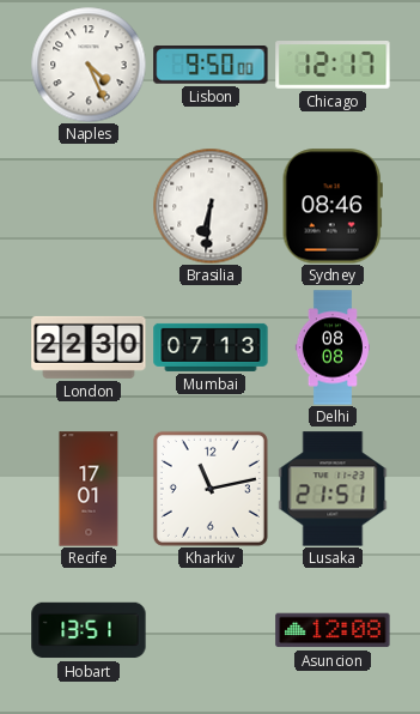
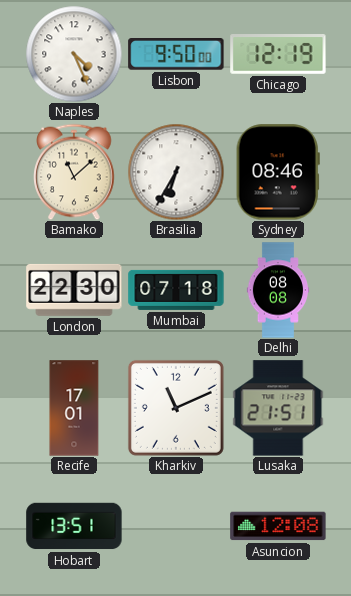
Chicago: 12:17 -> 12:19
Bamako: none -> 11:08
Brasilia: 6:31 -> 6:35
Mumbai: 07:13 -> 07:18
Kharkiv: 11:13 -> 11:11
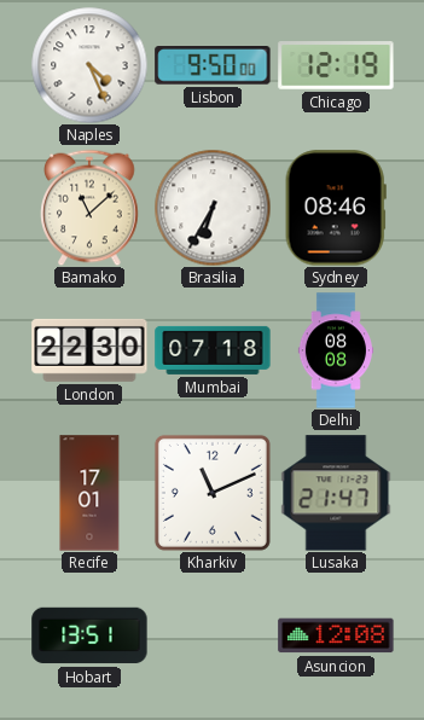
Lusaka: 21:51 -> 21:47
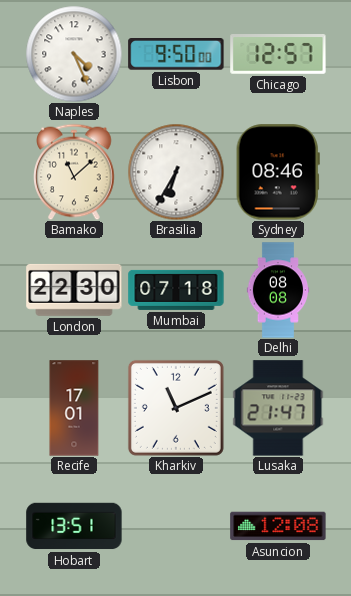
Chicago: 12:19 -> 12:57
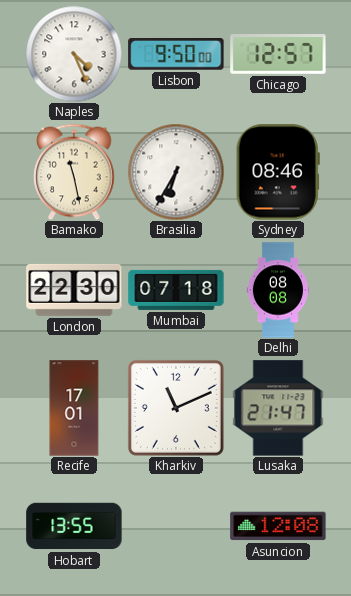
Bamako: 11:08 -> 11:28
Hobart: 13:51 -> 13:55
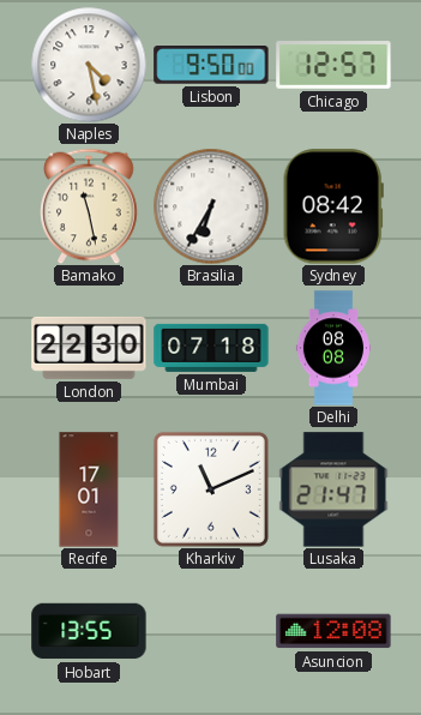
Naples: 4:26 -> 4:28
Sydney: 08:46 -> 08:42
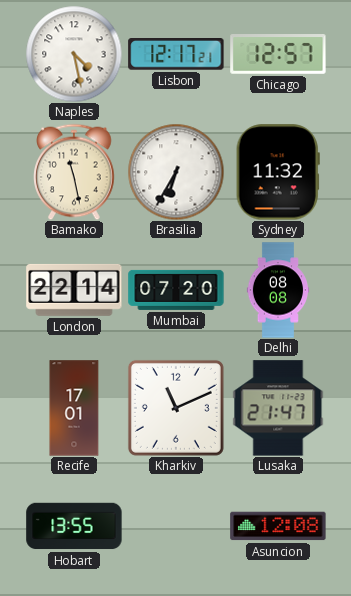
Lisbon: 9:50 -> 12:17
Sydney: 08:42 -> 11:32
London: 22:30 -> 22:14
Mumbai: 07:18 -> 07:20
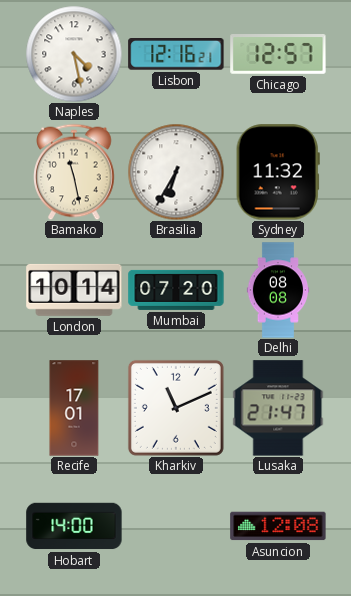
Lisbon: 12:17 -> 12:16
London: 22:14 -> 10:14
Hobart: 13:55 -> 14:00
